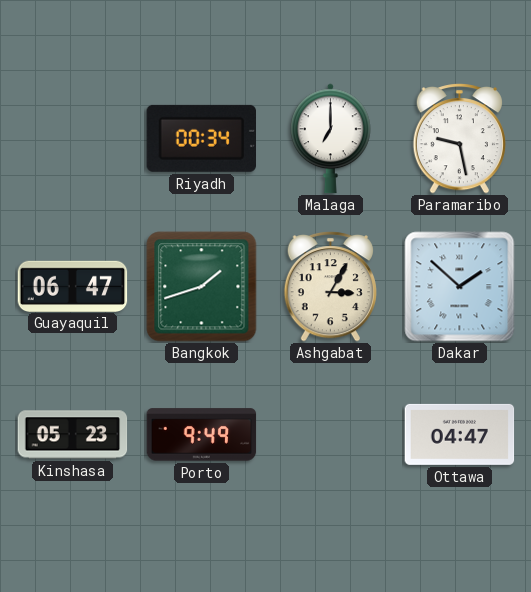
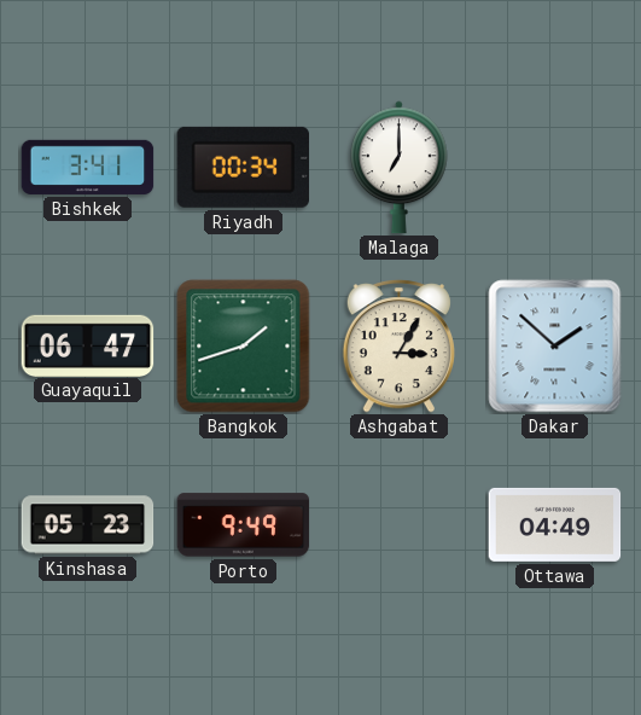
Bishkek: none -> 3:41
Paramaribo: 9:28 -> none
Ottawa: 04:47 -> 04:49
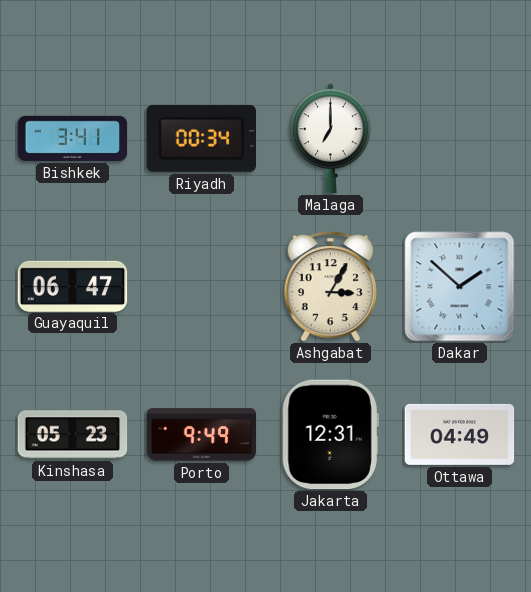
Bangkok: 1:42 -> none
Jakarta: none -> 12:31
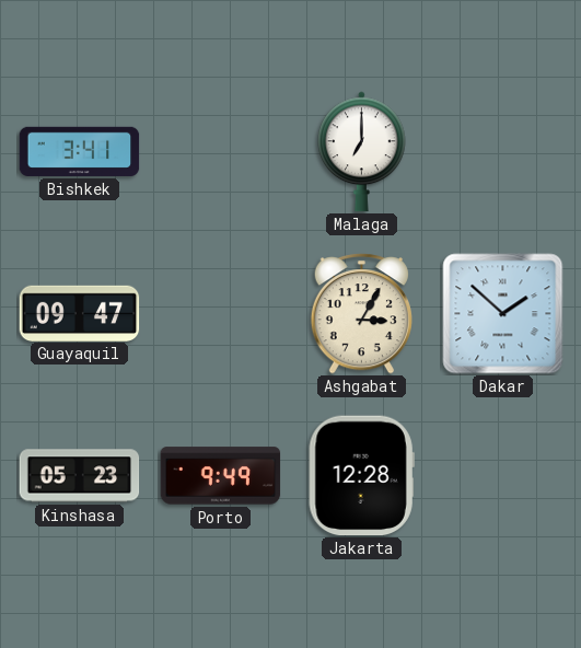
Riyadh: 00:34 -> none
Guayaquil: 06:47 -> 09:47
Jakarta: 12:31 -> 12:28
Ottawa: 04:49 -> none
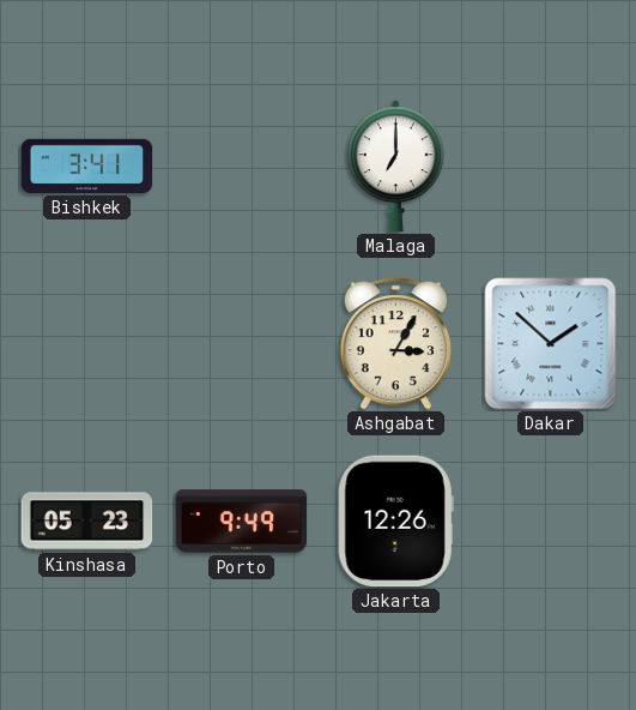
Guayaquil: 09:47 -> none
Jakarta: 12:28 -> 12:26
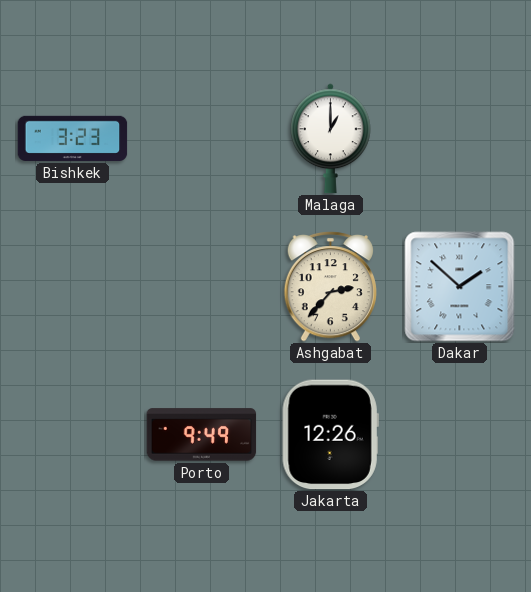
Bishkek: 3:41 -> 3:23
Malaga: 7:00 -> 1:00
Ashgabat: 3:05 -> 2:37
Kinshasa: 05:23 -> none
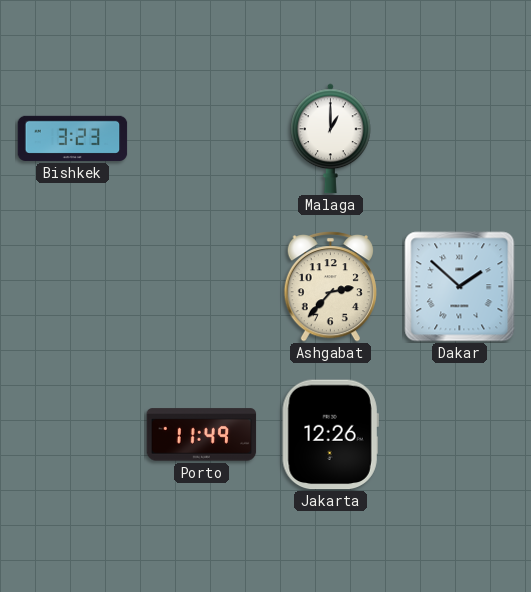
Porto: 9:49 -> 11:49
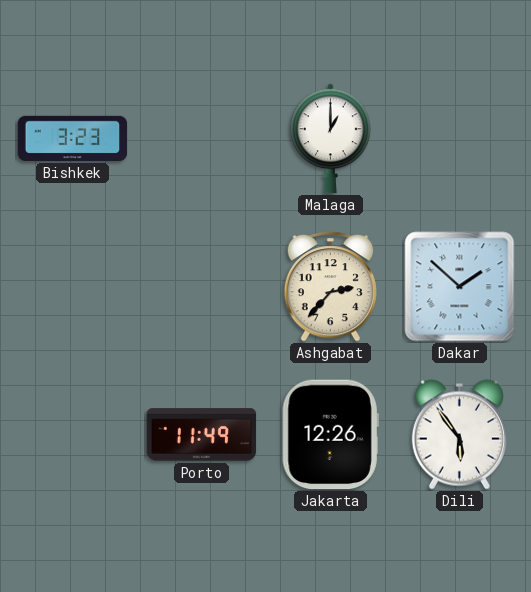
Dili: none -> 5:54
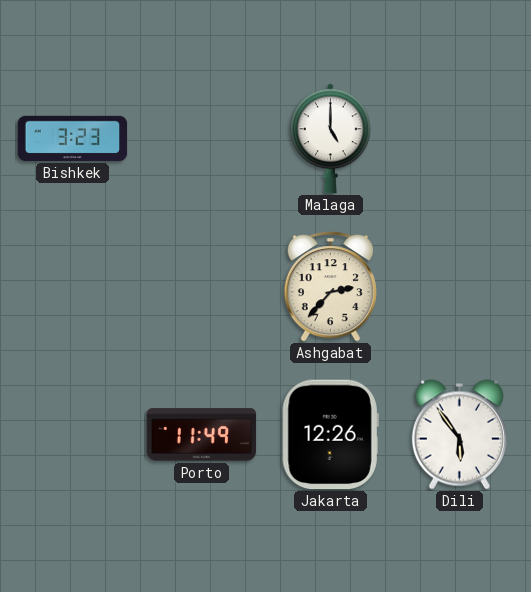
Malaga: 1:00 -> 5:00
Dakar: 1:52 -> none
